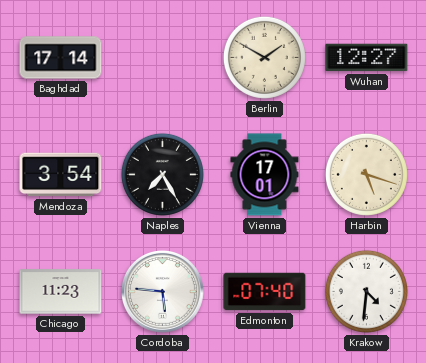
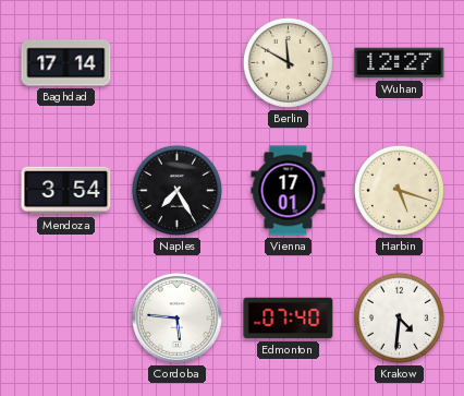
Berlin: 1:50 -> 11:50
Chicago: 11:23 -> none
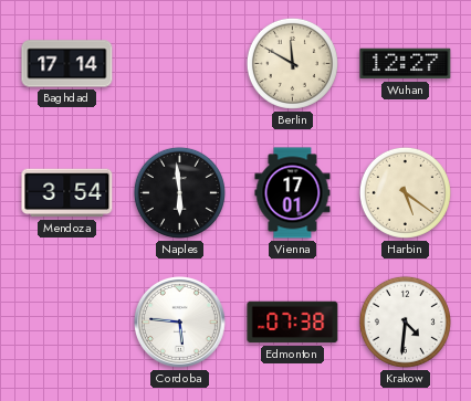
Naples: 7:25 -> 5:59
Harbin: 5:18 -> 5:21
Edmonton: 07:40 -> 07:38
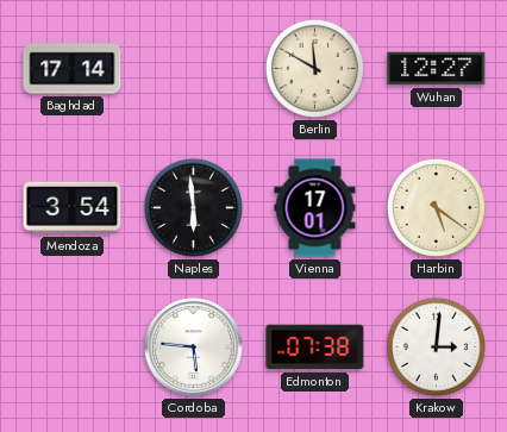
Krakow: 4:31 -> 3:01
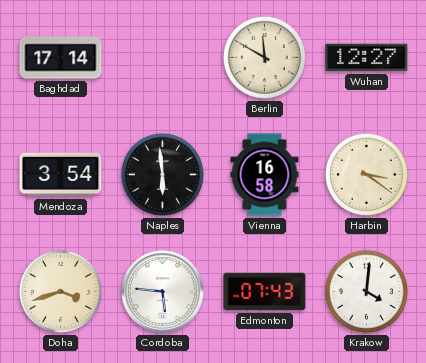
Vienna: 17:01 -> 16:58
Harbin: 5:21 -> 3:21
Doha: none -> 3:42
Edmonton: 07:38 -> 07:43
Krakow: 3:01 -> 4:01
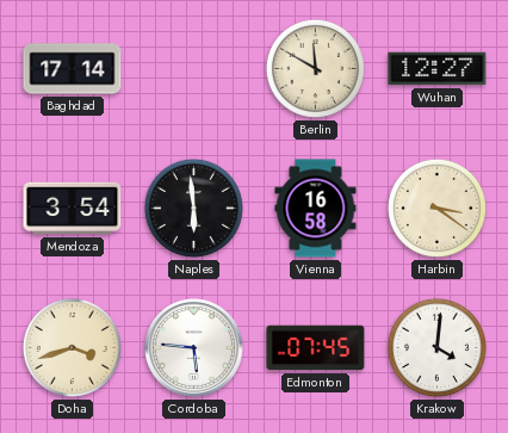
Edmonton: 07:43 -> 07:45
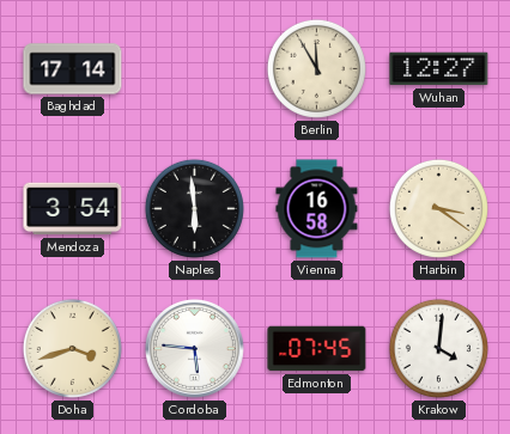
Berlin: 11:50 -> 11:55
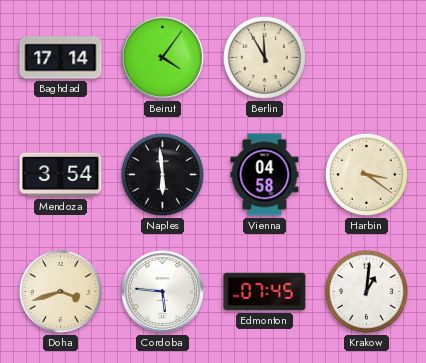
Beirut: none -> 4:06
Wuhan: 12:27 -> none
Vienna: 16:58 -> 04:58
Krakow: 4:01 -> 1:01
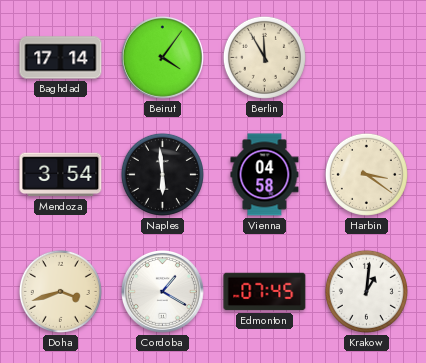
Cordoba: 5:46 -> 1:20
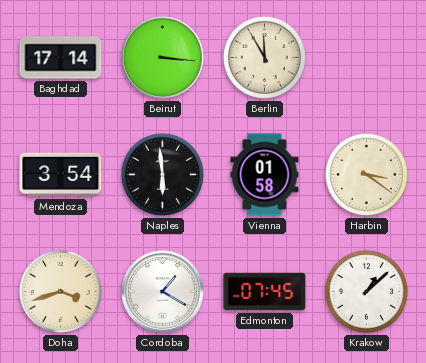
Beirut: 4:06 -> 3:16
Vienna: 04:58 -> 01:58
Krakow: 1:01 -> 1:08
